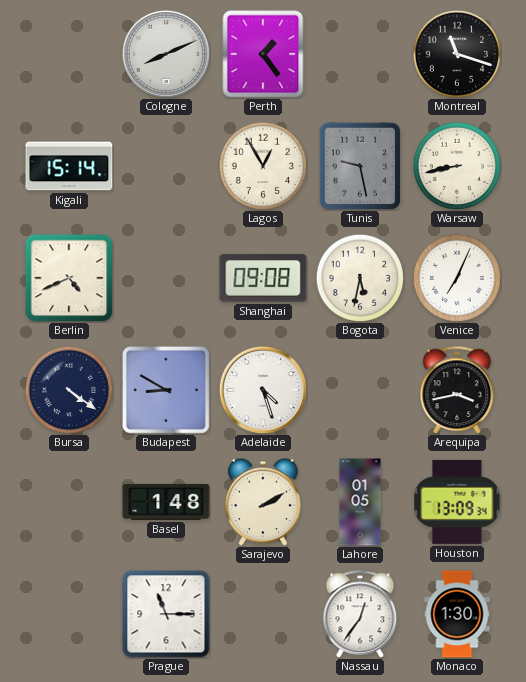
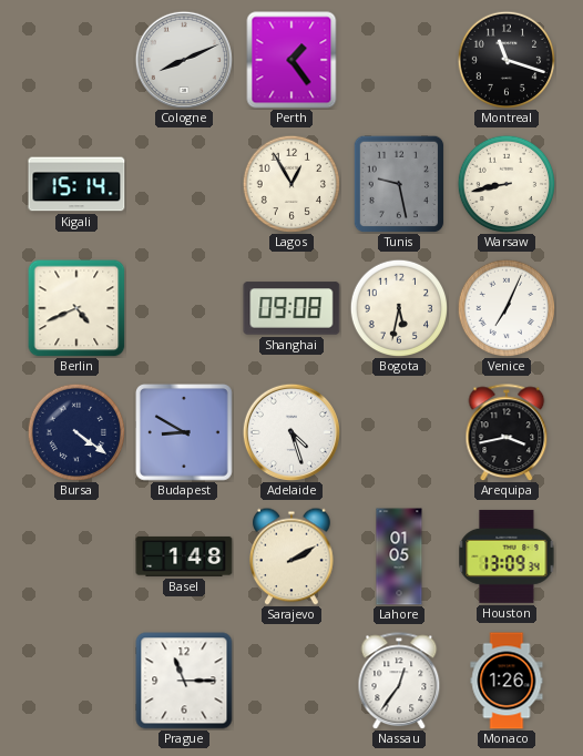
Monaco: 1:30 -> 1:26
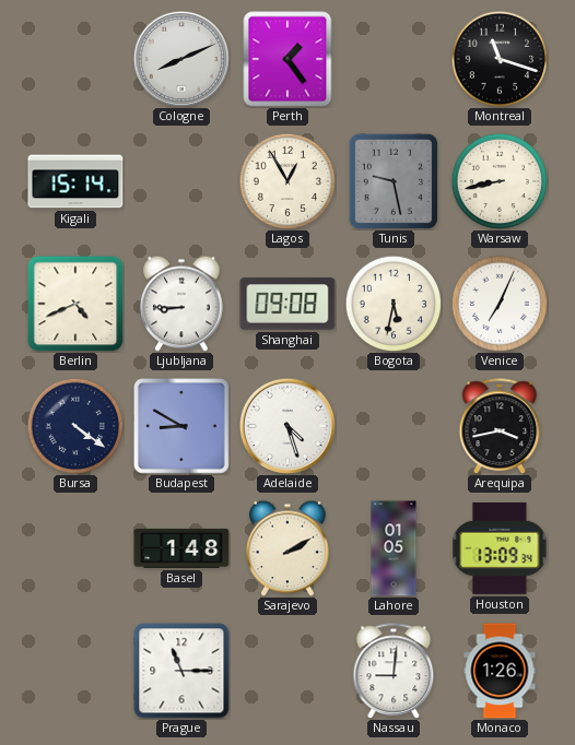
Ljubljana: none -> 8:45
Nassau: 12:36 -> 9:01
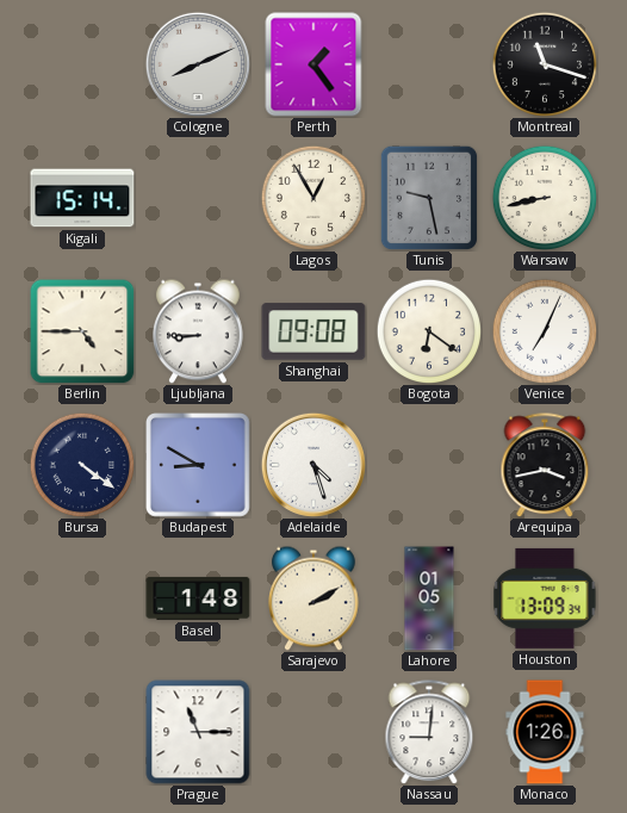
Berlin: 4:41 -> 4:45
Bogota: 5:32 -> 6:21
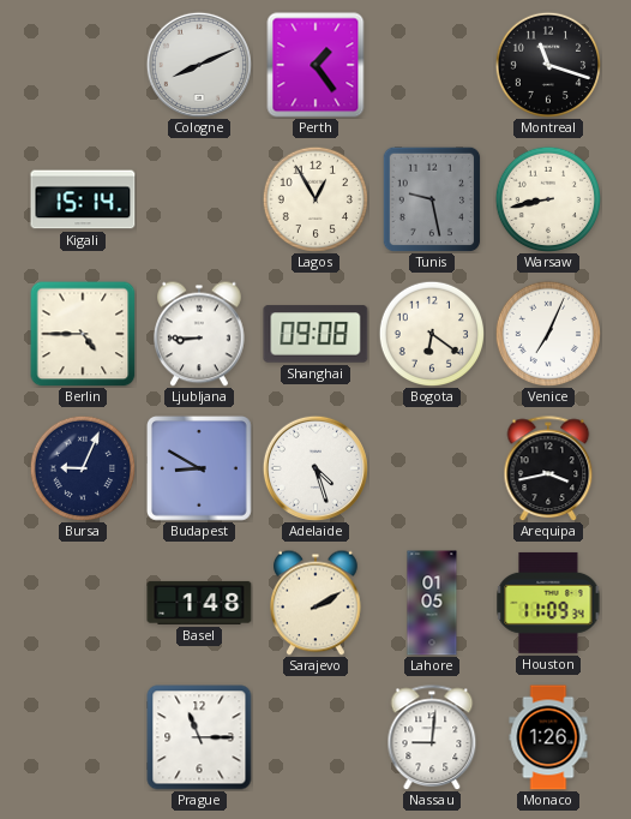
Bursa: 4:21 -> 9:04
Houston: 13:09 -> 11:09
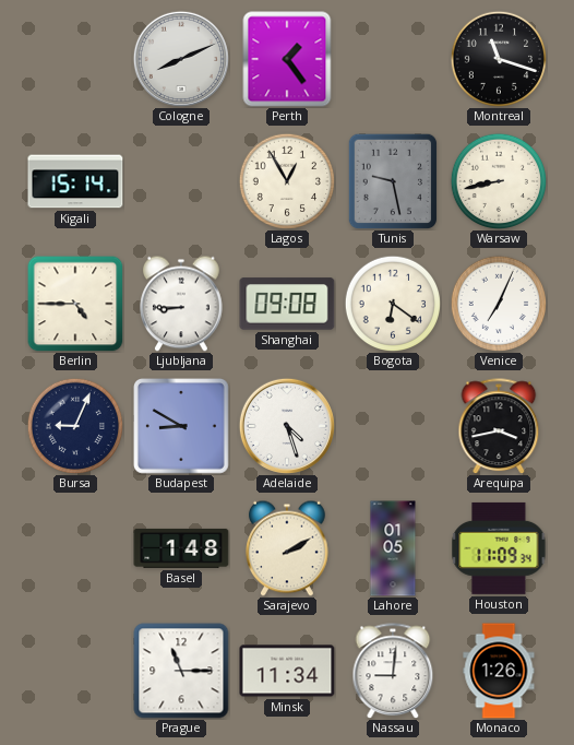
Minsk: none -> 11:34
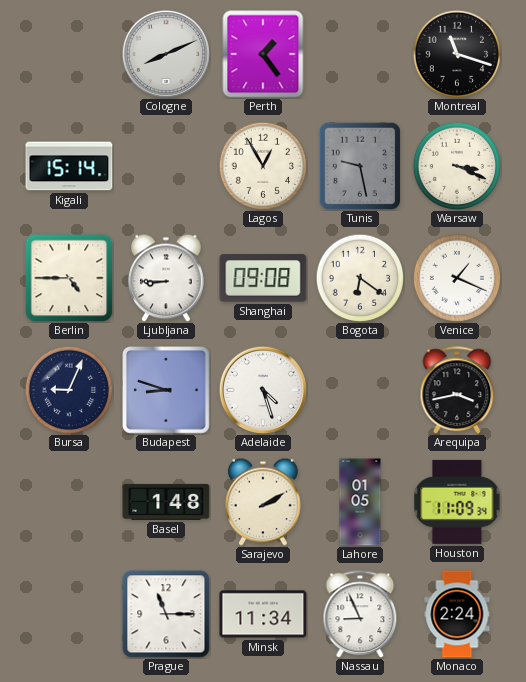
Warsaw: 8:43 -> 3:19
Venice: 7:04 -> 1:19
Budapest: 8:50 -> 8:48
Nassau: 9:01 -> 8:56
Monaco: 1:26 -> 2:24
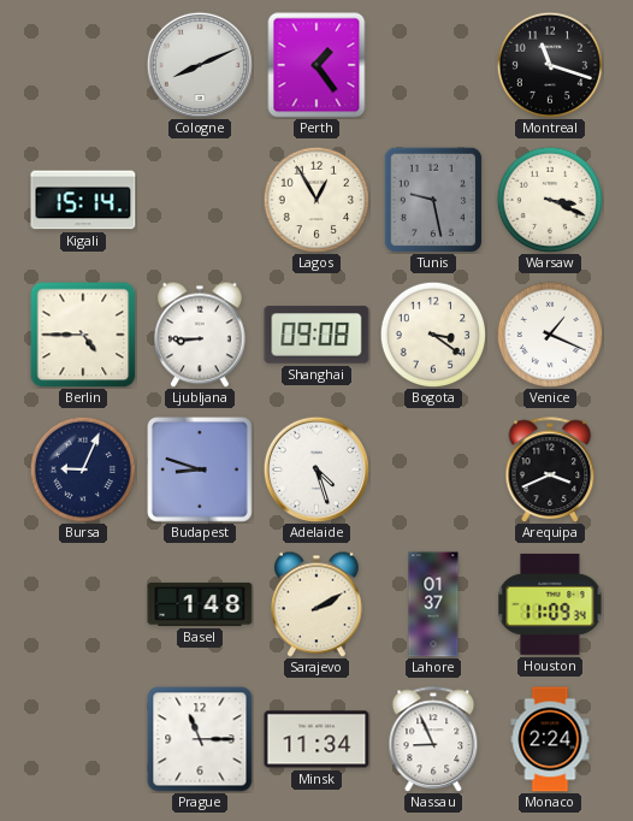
Bogota: 6:21 -> 3:21
Arequipa: 3:43 -> 3:41
Lahore: 01:05 -> 01:37
